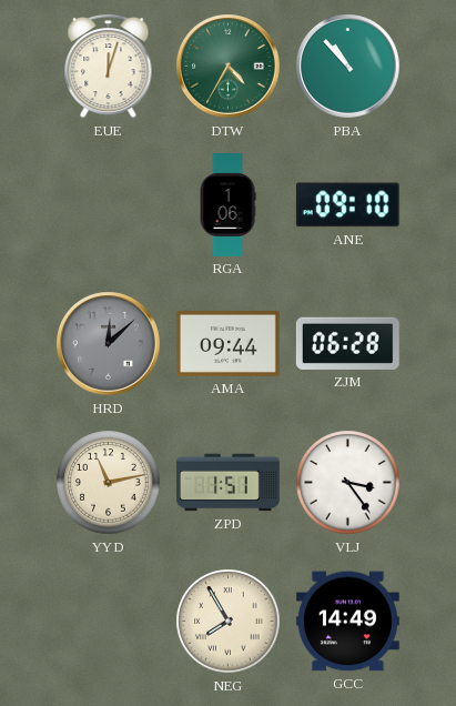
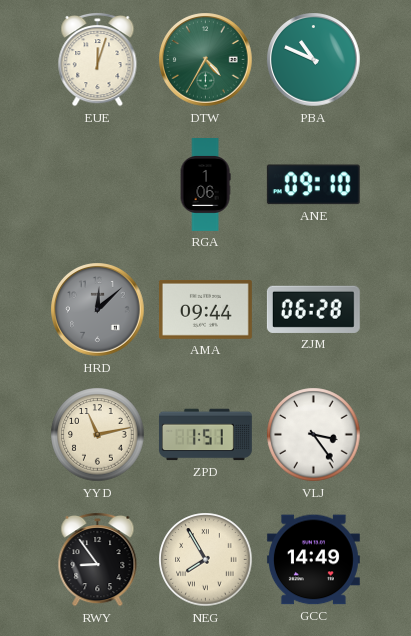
PBA: 10:53 -> 10:49
RWY: none -> 8:54
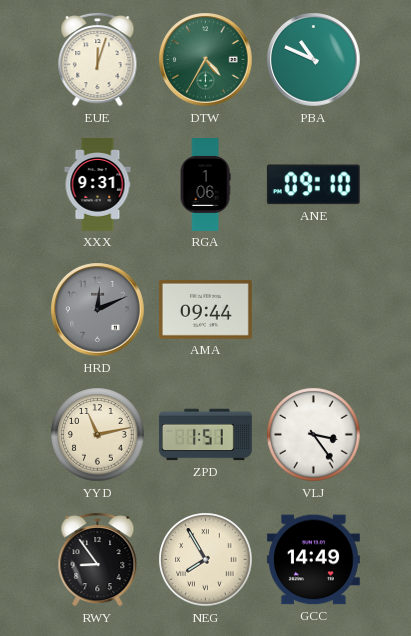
XXX: none -> 9:31
HRD: 12:08 -> 12:11
ZJM: 06:28 -> none
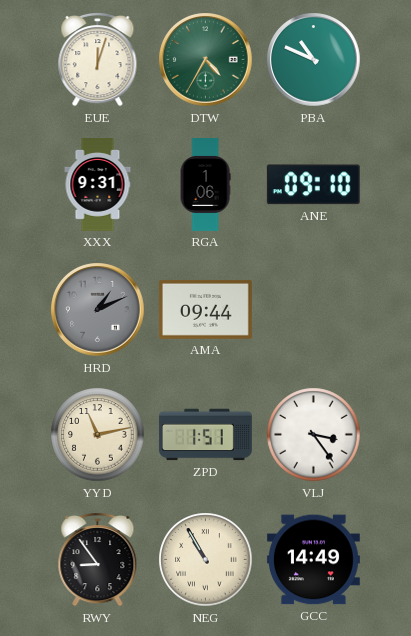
HRD: 12:11 -> 1:11
NEG: 7:55 -> 10:55
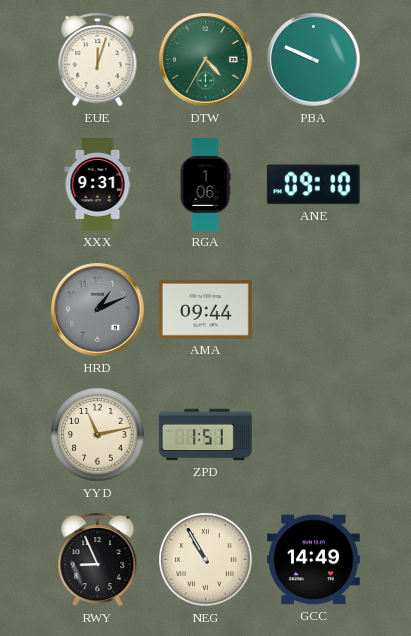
PBA: 10:49 -> 9:49
VLJ: 3:24 -> none
RWY: 8:54 -> 8:56
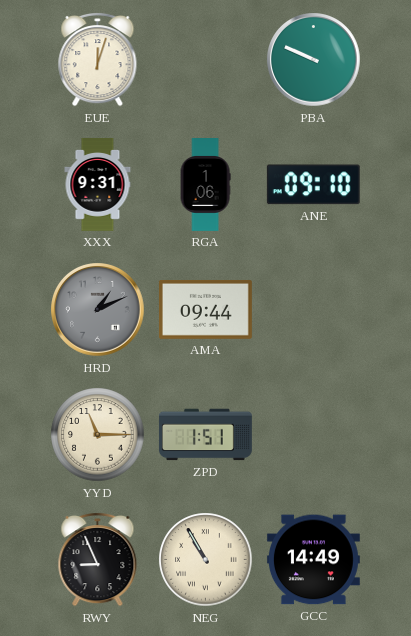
DTW: 4:35 -> none
YYD: 11:13 -> 11:15
